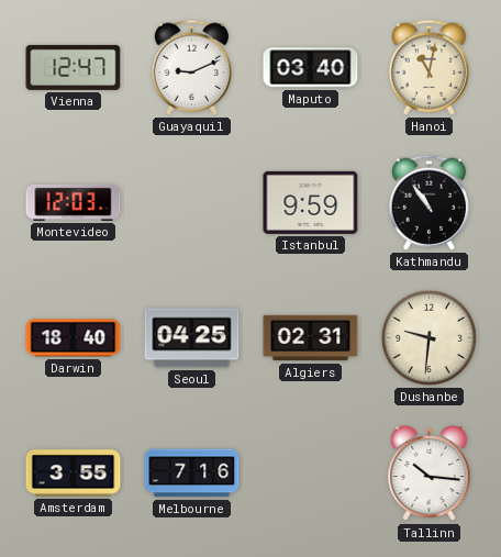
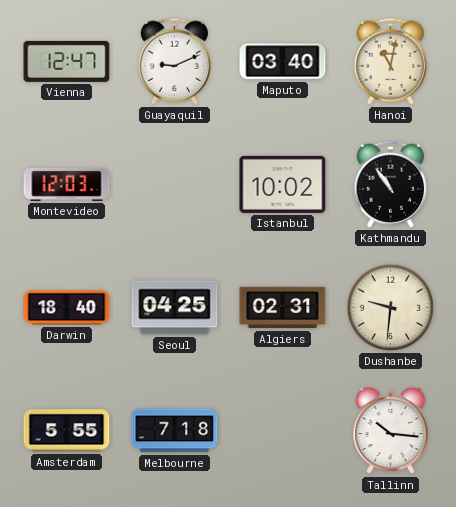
Istanbul: 9:59 -> 10:02
Amsterdam: 3:55 -> 5:55
Melbourne: 7:16 -> 7:18
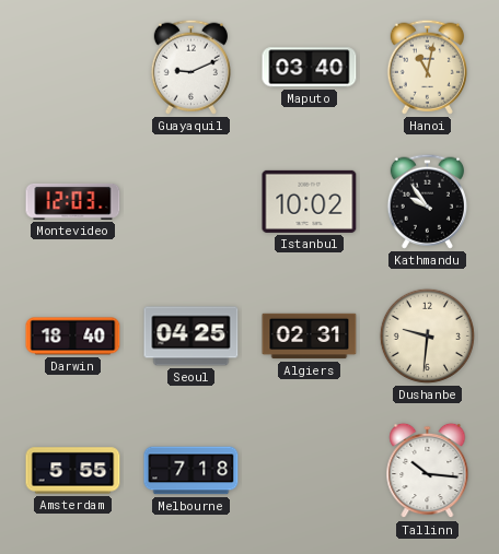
Vienna: 12:47 -> none
Kathmandu: 10:54 -> 9:54
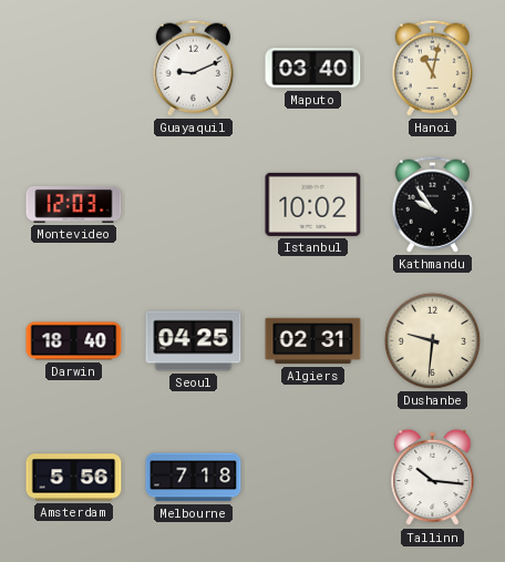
Amsterdam: 5:55 -> 5:56
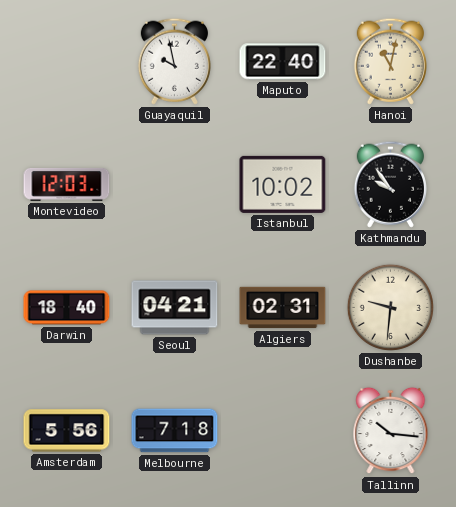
Guayaquil: 9:11 -> 9:58
Maputo: 03:40 -> 22:40
Seoul: 04:25 -> 04:21
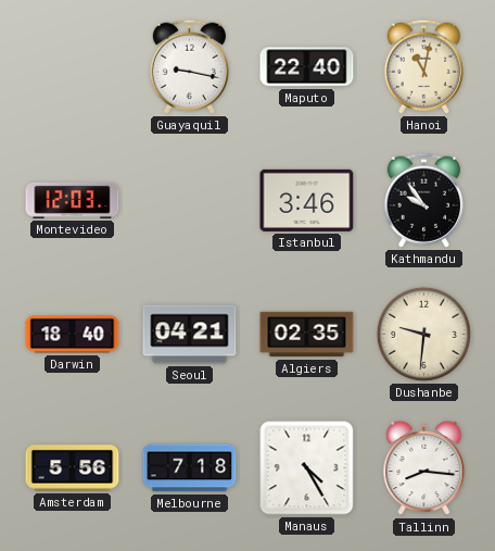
Guayaquil: 9:58 -> 9:17
Istanbul: 10:02 -> 3:46
Algiers: 02:31 -> 02:35
Manaus: none -> 4:25
Tallinn: 10:16 -> 8:16
